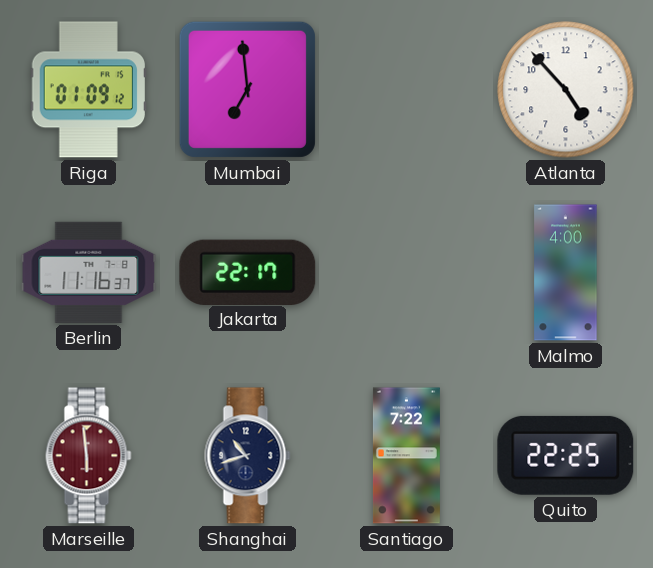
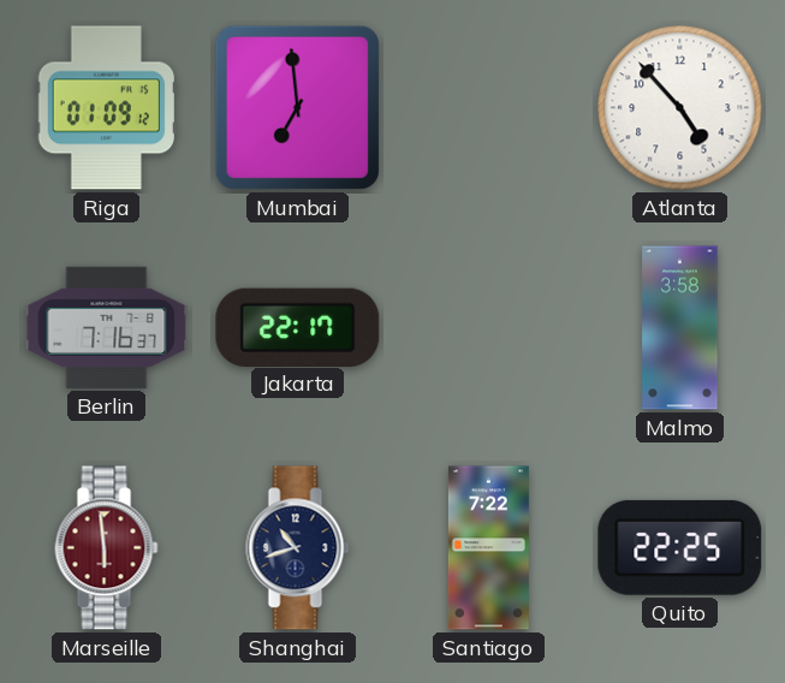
Berlin: 11:16 -> 7:16
Malmo: 4:00 -> 3:58
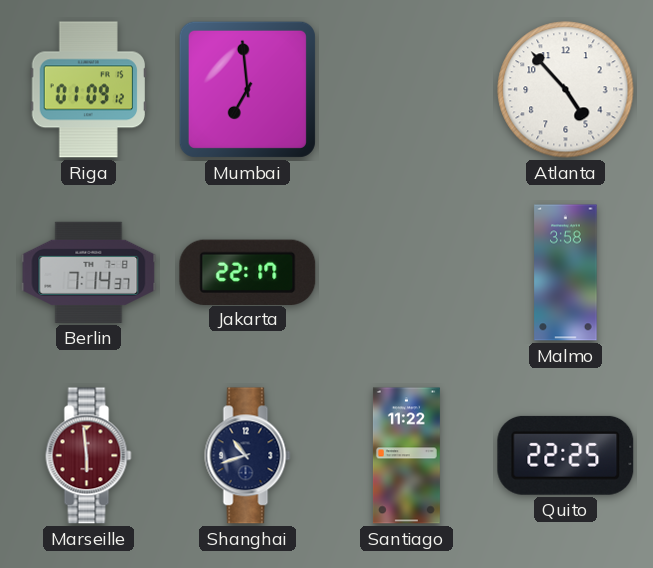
Berlin: 7:16 -> 7:14
Santiago: 7:22 -> 11:22
